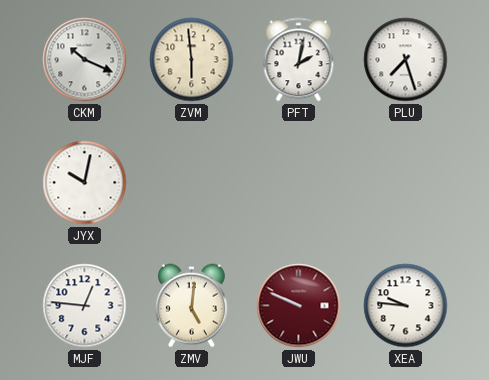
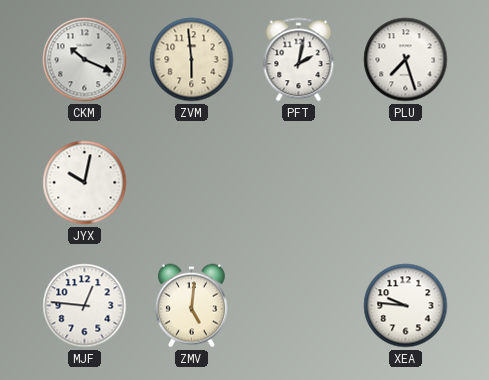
JWU: 9:49 -> none
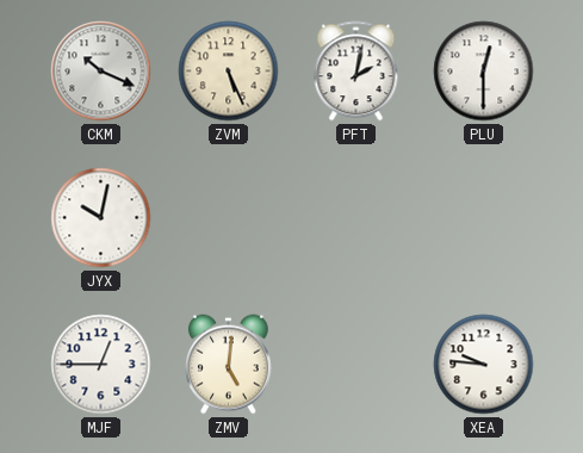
ZVM: 5:59 -> 5:26
PLU: 7:27 -> 12:30
MJF: 12:46 -> 12:45
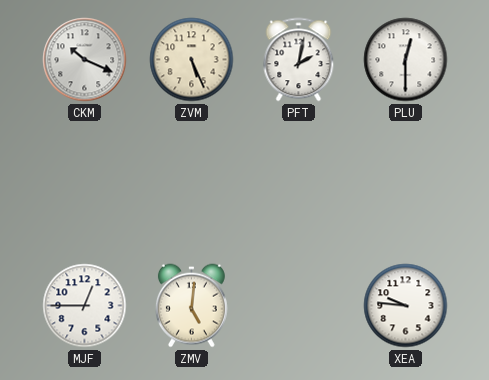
JYX: 10:02 -> none
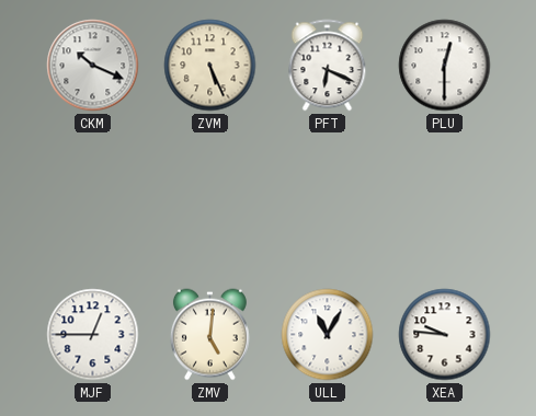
PFT: 2:02 -> 6:19
ULL: none -> 11:05
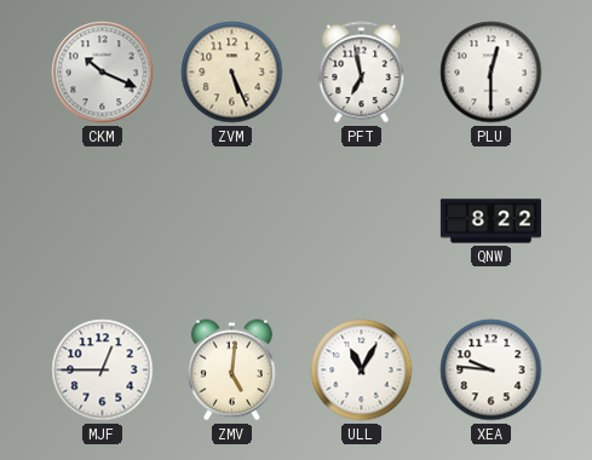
PFT: 6:19 -> 6:58
QNW: none -> 8:22
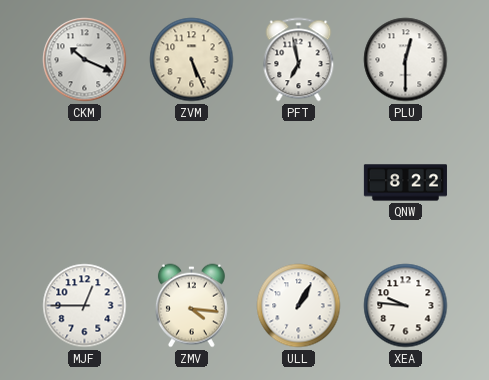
ZMV: 5:01 -> 4:16
ULL: 11:05 -> 1:05
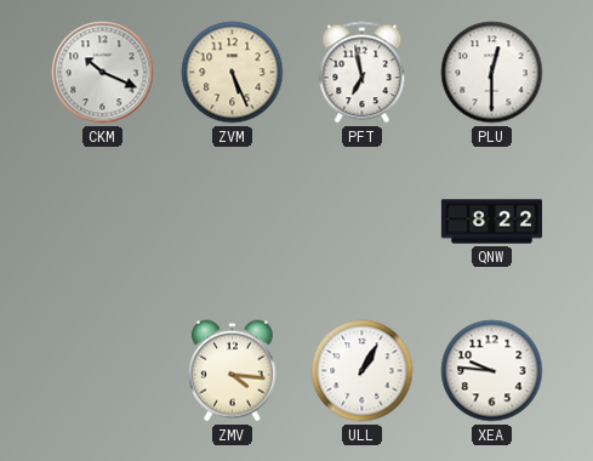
MJF: 12:45 -> none
